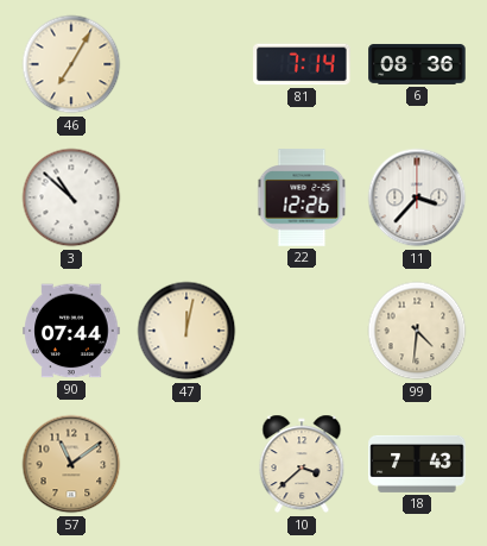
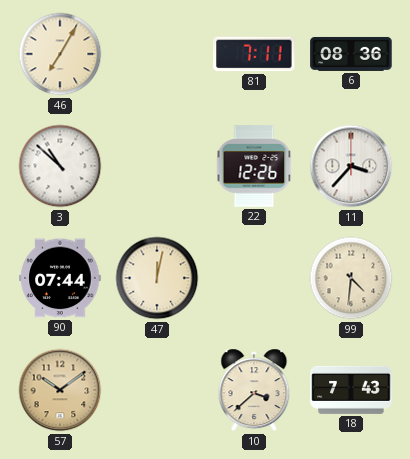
81: 7:14 -> 7:11
57: 11:09 -> 10:09
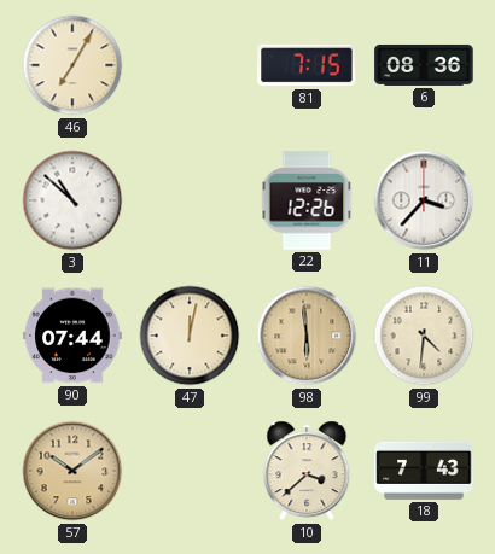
81: 7:11 -> 7:15
98: none -> 5:59
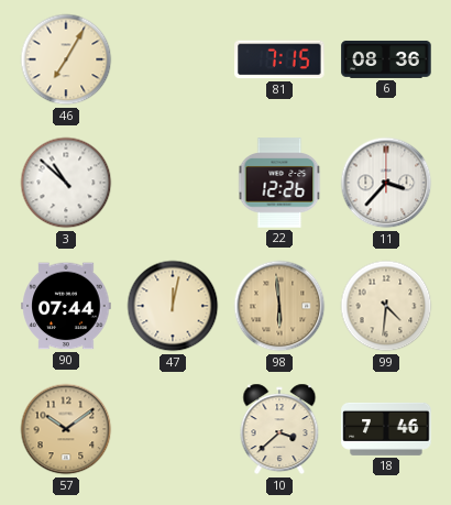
18: 7:43 -> 7:46
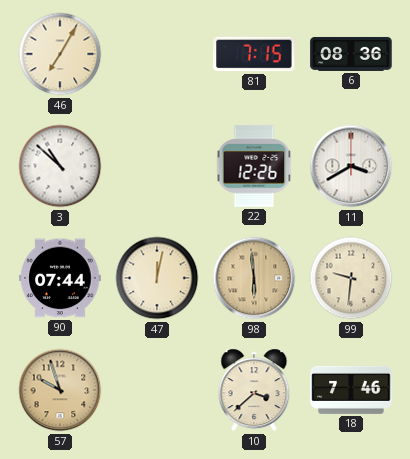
11: 3:37 -> 3:40
99: 4:31 -> 9:31
57: 10:09 -> 9:57
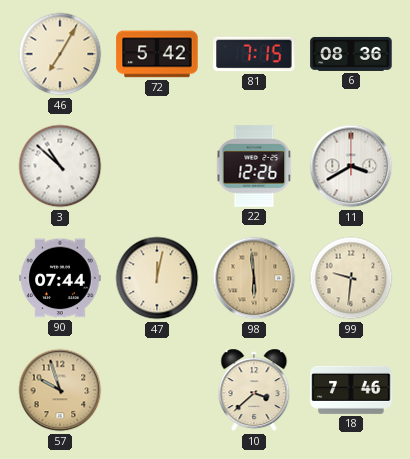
72: none -> 5:42
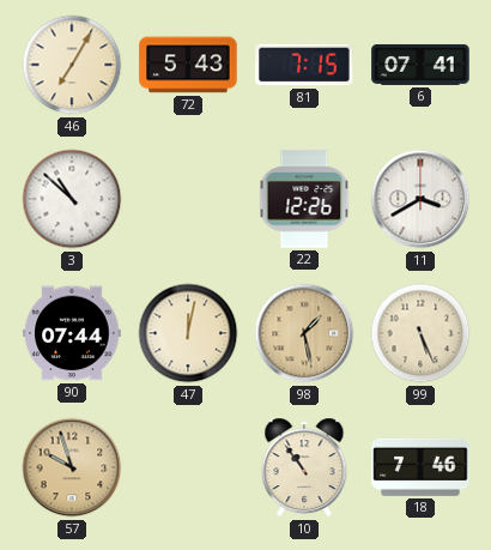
72: 5:42 -> 5:43
6: 08:36 -> 07:41
98: 5:59 -> 1:28
99: 9:31 -> 5:26
10: 3:38 -> 10:54
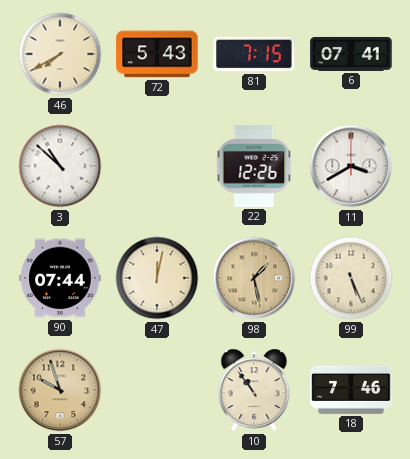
46: 7:05 -> 7:40
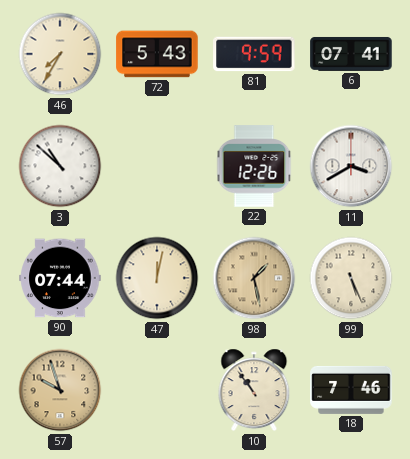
46: 7:40 -> 7:35
81: 7:15 -> 9:59
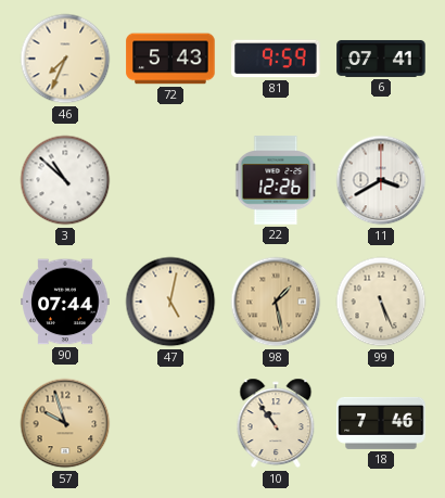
46: 7:35 -> 7:34
47: 12:02 -> 5:02
